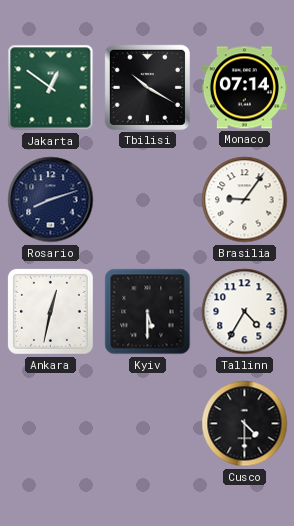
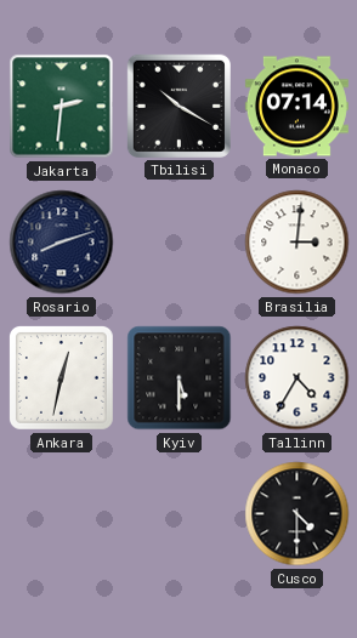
Jakarta: 12:51 -> 2:31
Brasilia: 9:06 -> 3:01
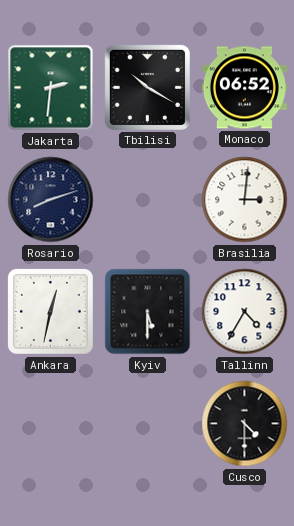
Monaco: 07:14 -> 06:52
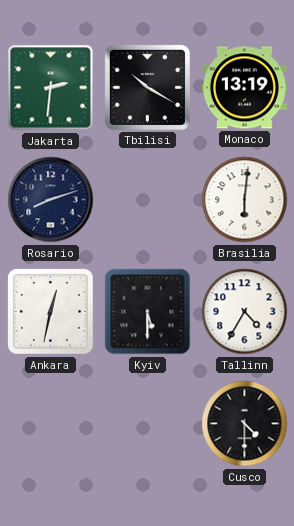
Monaco: 06:52 -> 13:19
Brasilia: 3:01 -> 6:01
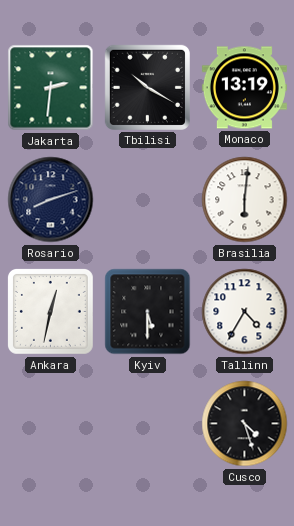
Cusco: 4:30 -> 4:27
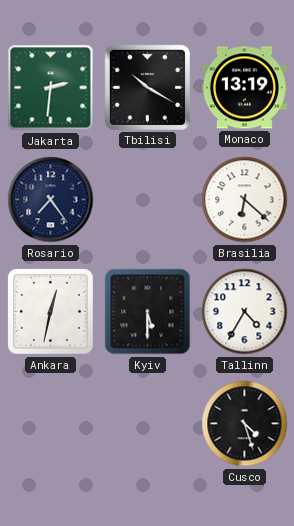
Rosario: 8:12 -> 7:24
Brasilia: 6:01 -> 6:22
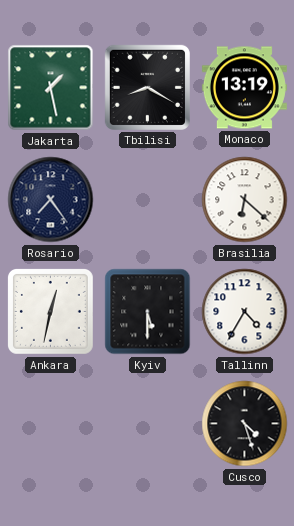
Jakarta: 2:31 -> 1:28
Tbilisi: 10:20 -> 8:20
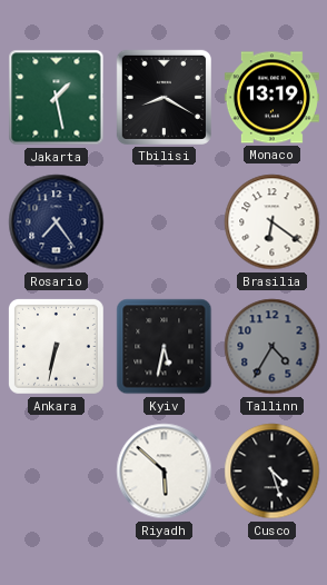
Brasilia: 6:22 -> 6:21
Ankara: 12:32 -> 6:32
Kyiv: 5:30 -> 5:32
Tallinn dial: white -> grey
Riyadh: none -> 5:52
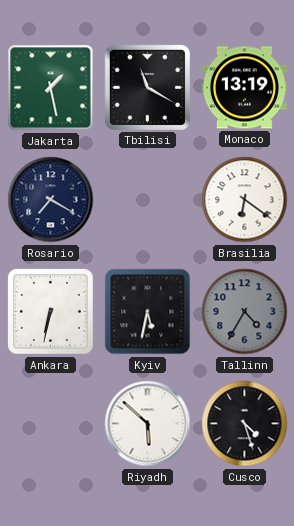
Tbilisi: 8:20 -> 11:20
Rosario: 7:24 -> 7:20
